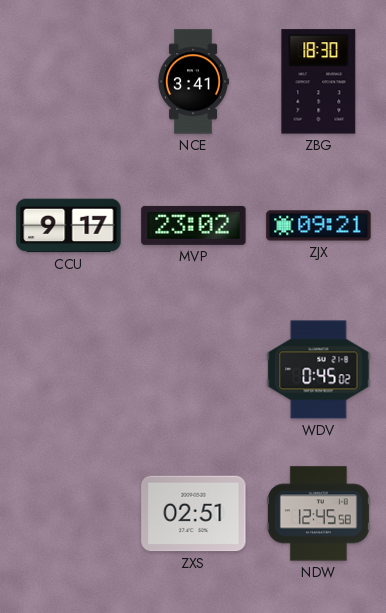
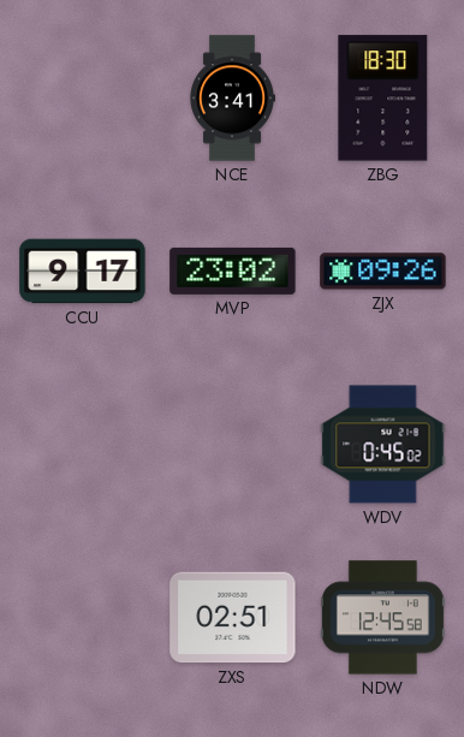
ZJX: 09:21 -> 09:26
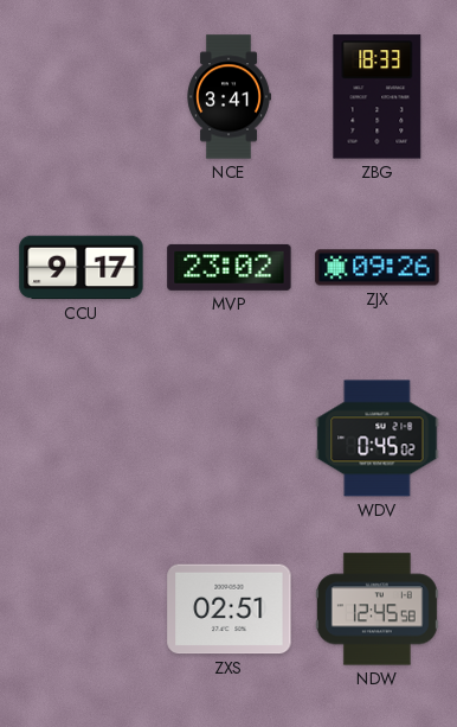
ZBG: 18:30 -> 18:33
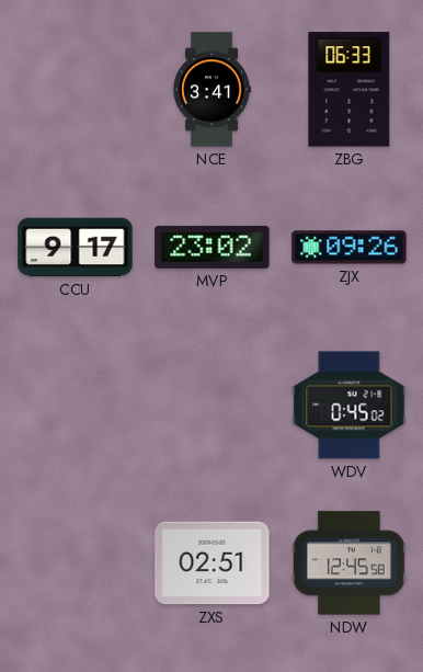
ZBG: 18:33 -> 06:33
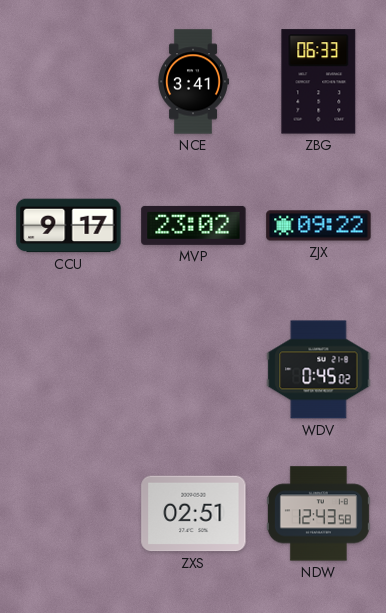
ZJX: 09:26 -> 09:22
NDW: 12:45 -> 12:43
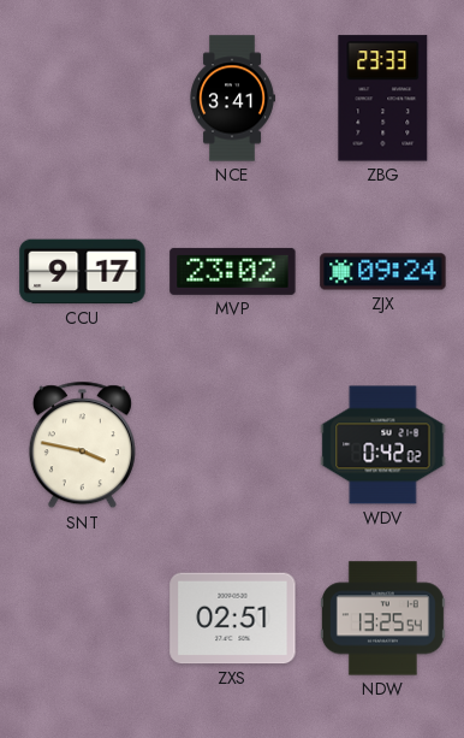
ZBG: 06:33 -> 23:33
ZJX: 09:22 -> 09:24
SNT: none -> 3:47
WDV: 0:45 -> 0:42
NDW: 12:43 -> 13:25
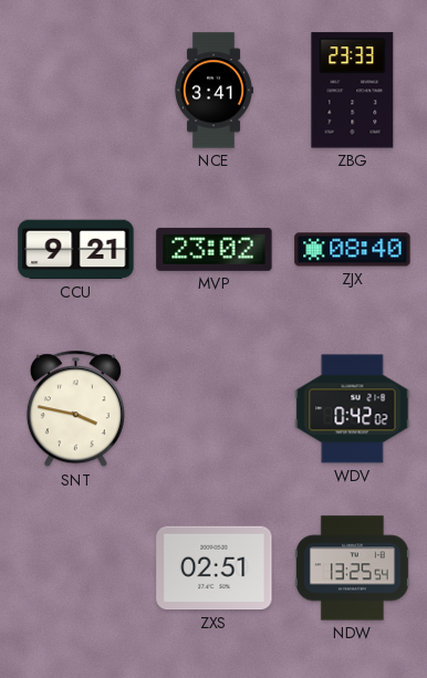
CCU: 9:17 -> 9:21
ZJX: 09:24 -> 08:40
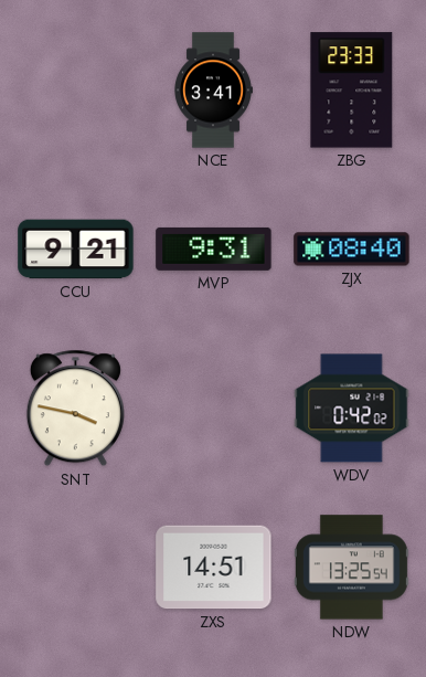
MVP: 23:02 -> 9:31
ZXS: 02:51 -> 14:51
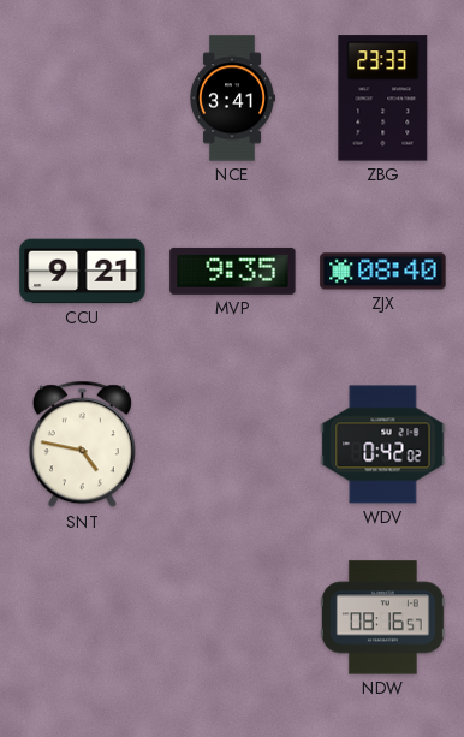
MVP: 9:31 -> 9:35
SNT: 3:47 -> 4:47
ZXS: 14:51 -> none
NDW: 13:25 -> 08:16
